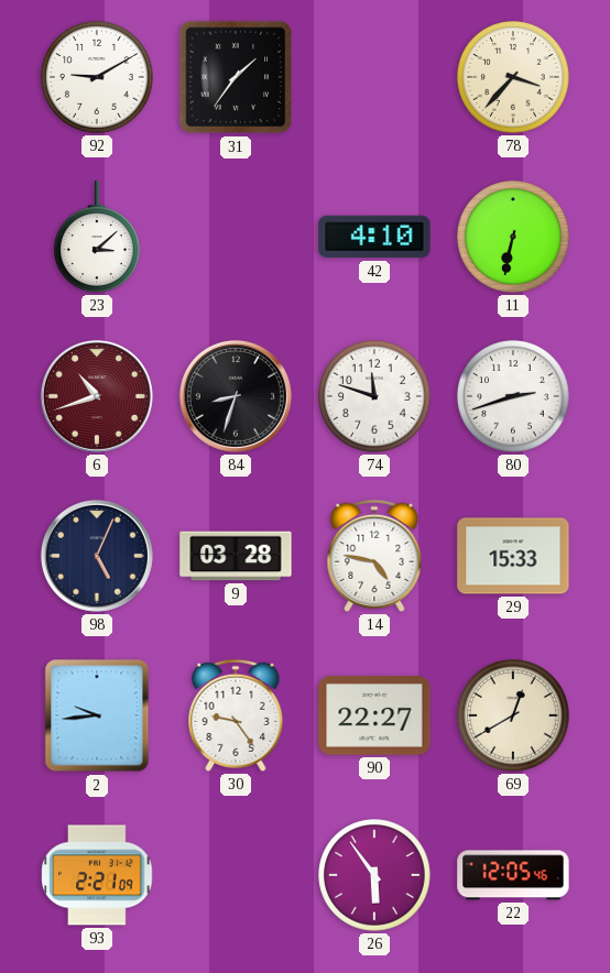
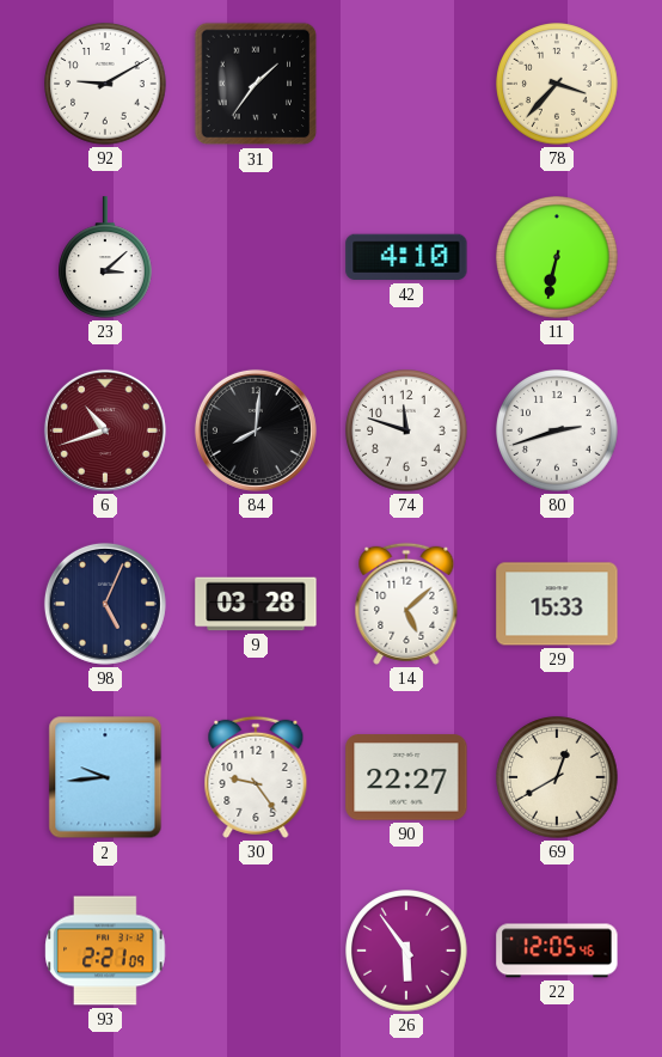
84: 8:33 -> 8:01
14: 4:47 -> 5:08
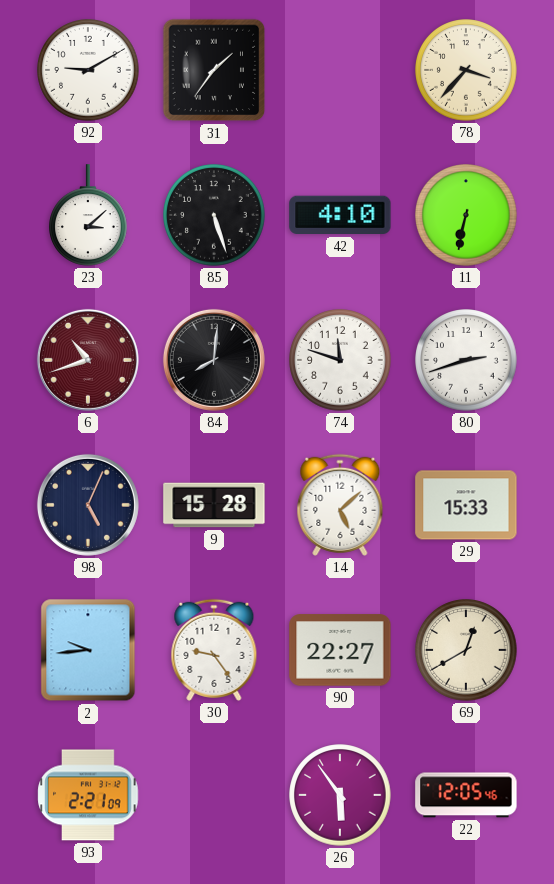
85: none -> 5:27
9: 03:28 -> 15:28
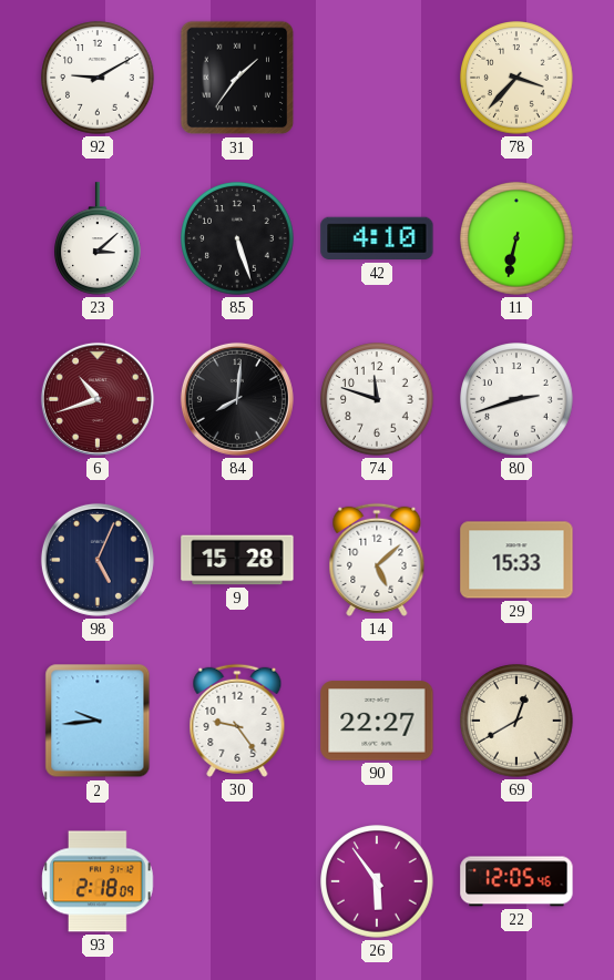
93: 2:21 -> 2:18
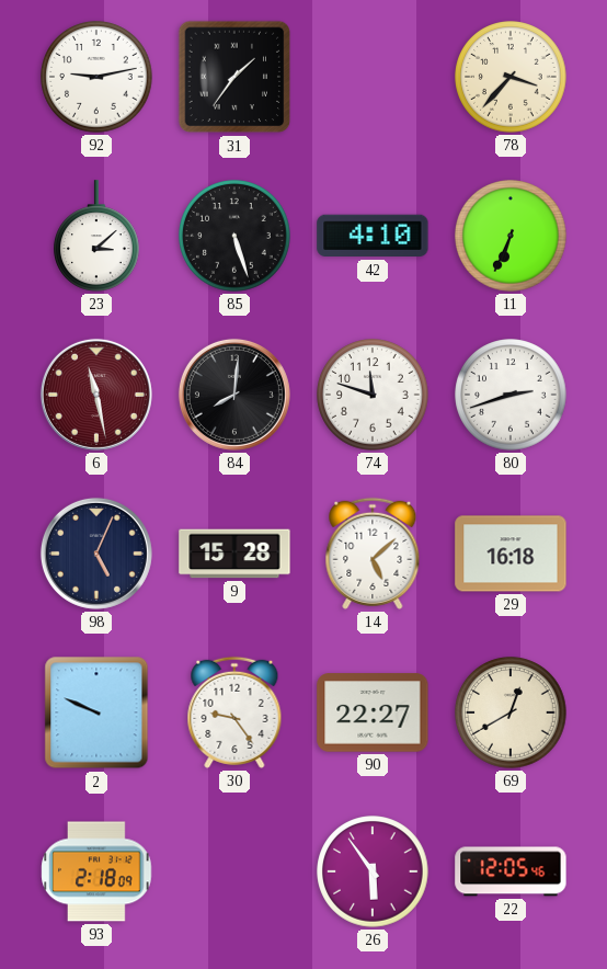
92: 9:10 -> 9:13
11: 6:32 -> 6:34
6: 10:42 -> 11:28
29: 15:33 -> 16:18
2: 9:44 -> 9:49
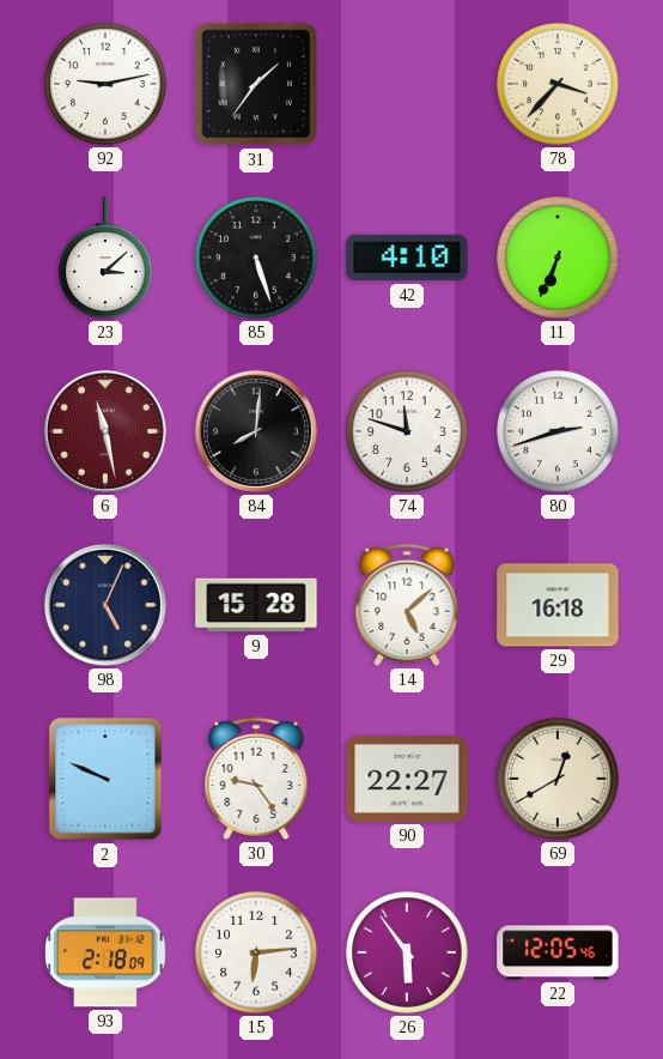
15: none -> 6:14
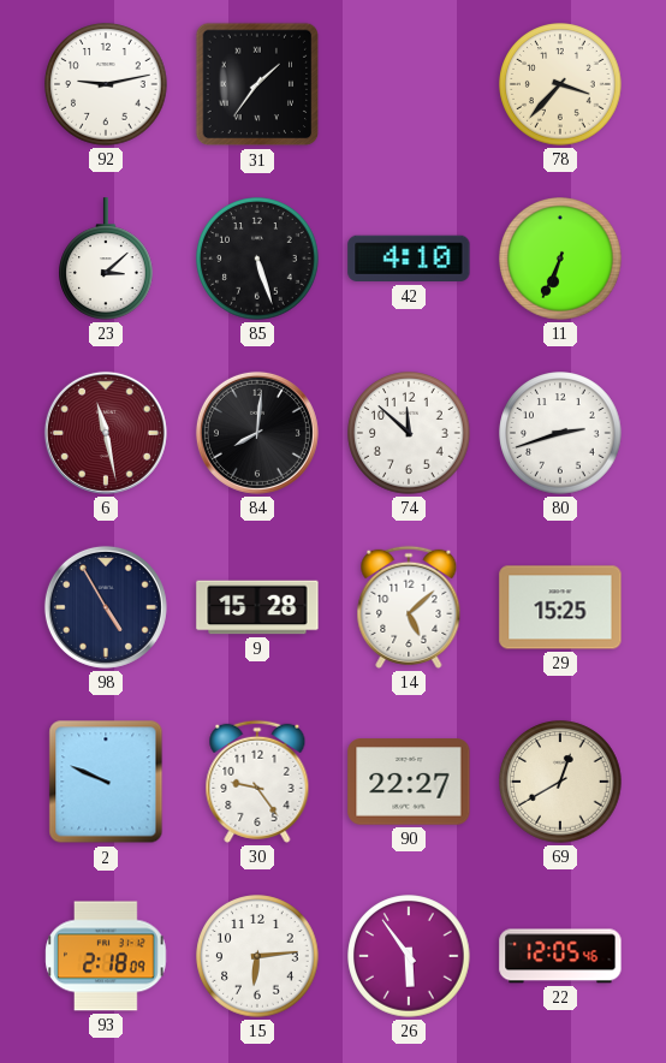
74: 11:48 -> 11:52
98: 5:04 -> 4:55
29: 16:18 -> 15:25
